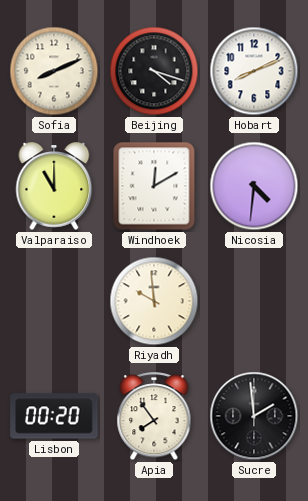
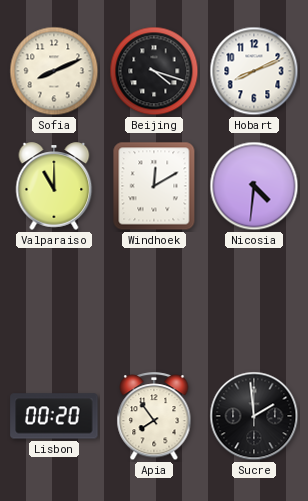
Riyadh: 9:59 -> none
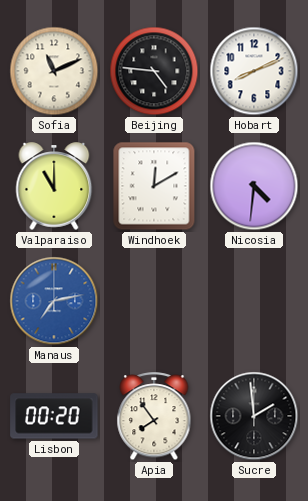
Sofia: 8:11 -> 11:11
Beijing: 4:18 -> 4:46
Manaus: none -> 7:13
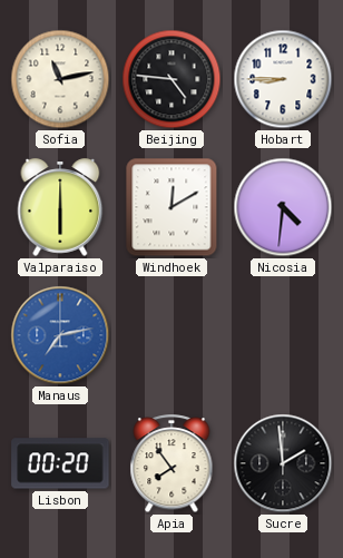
Sofia: 11:11 -> 11:13
Hobart: 8:11 -> 8:45
Valparaiso: 11:00 -> 6:00
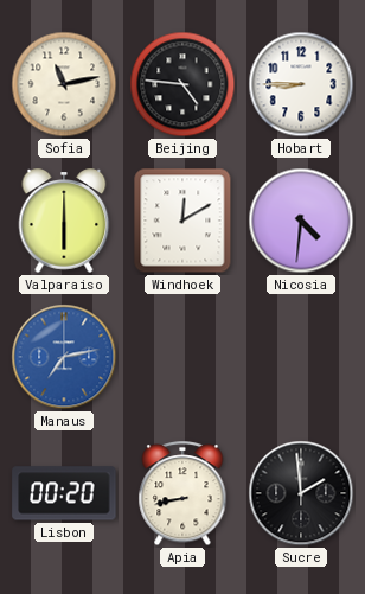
Apia: 7:54 -> 8:43
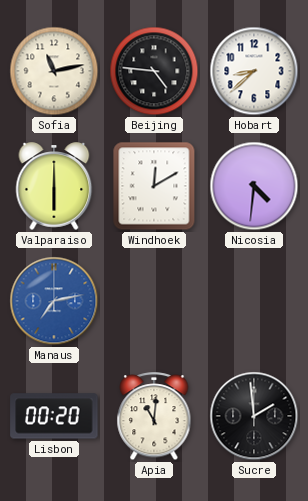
Hobart: 8:45 -> 8:38
Apia: 8:43 -> 11:01
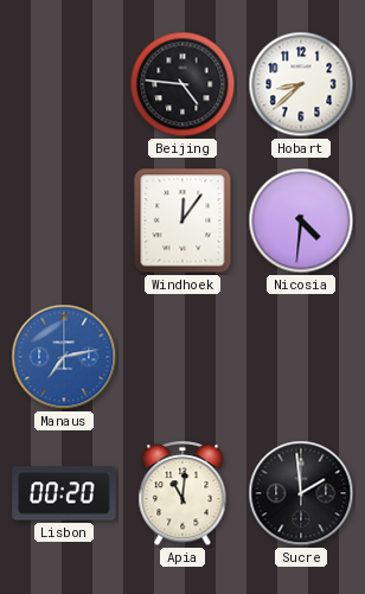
Sofia: 11:13 -> none
Valparaiso: 6:00 -> none
Windhoek: 12:10 -> 12:06
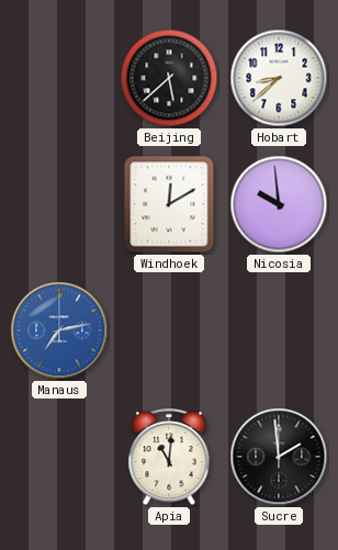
Beijing: 4:46 -> 5:38
Windhoek: 12:06 -> 12:10
Nicosia: 4:31 -> 9:59
Lisbon: 00:20 -> none
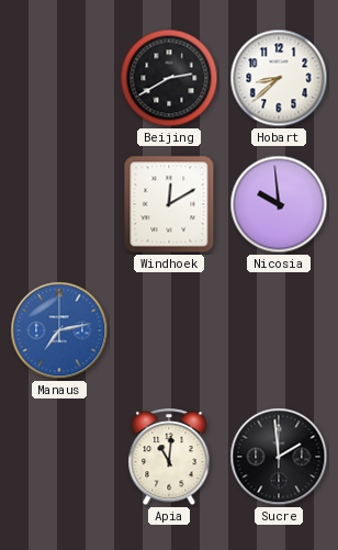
Beijing: 5:38 -> 2:40
